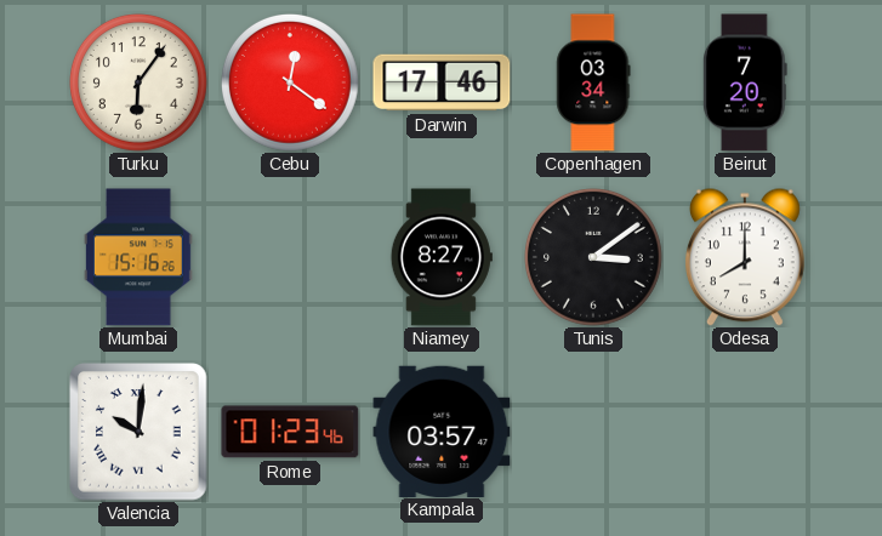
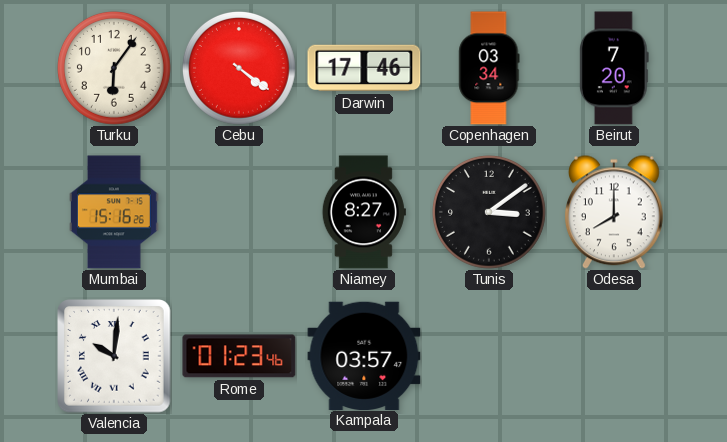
Cebu: 12:21 -> 4:21
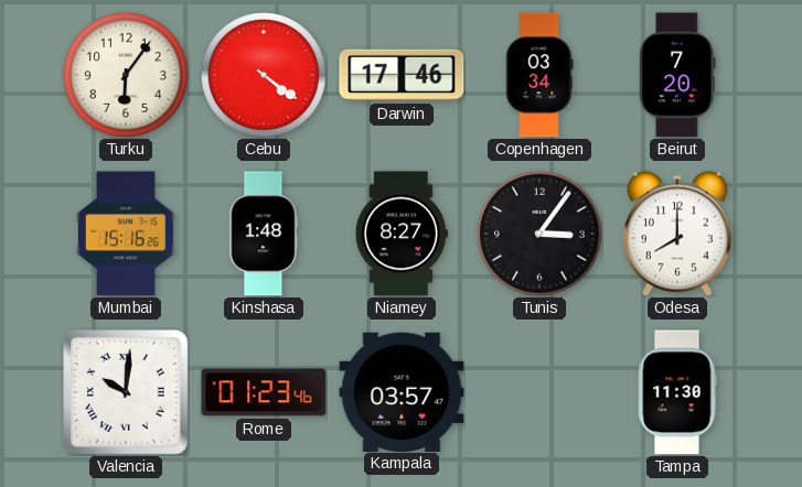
Kinshasa: none -> 1:48
Tunis: 3:09 -> 3:06
Tampa: none -> 11:30
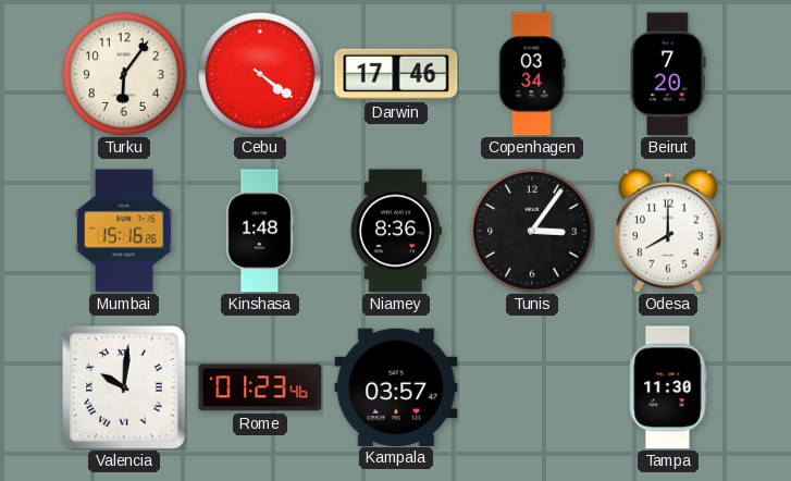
Niamey: 8:27 -> 8:36
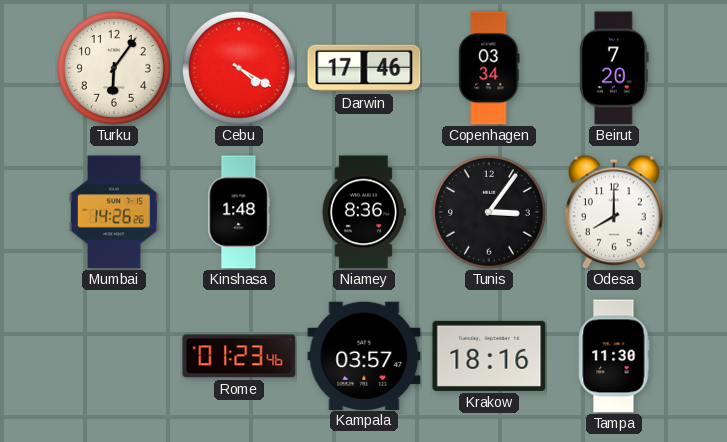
Cebu: 4:21 -> 4:20
Mumbai: 15:16 -> 14:26
Valencia: 10:01 -> none
Krakow: none -> 18:16
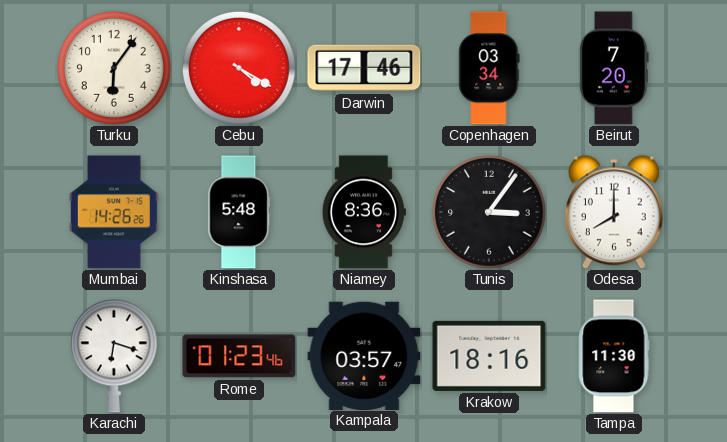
Kinshasa: 1:48 -> 5:48
Karachi: none -> 6:18
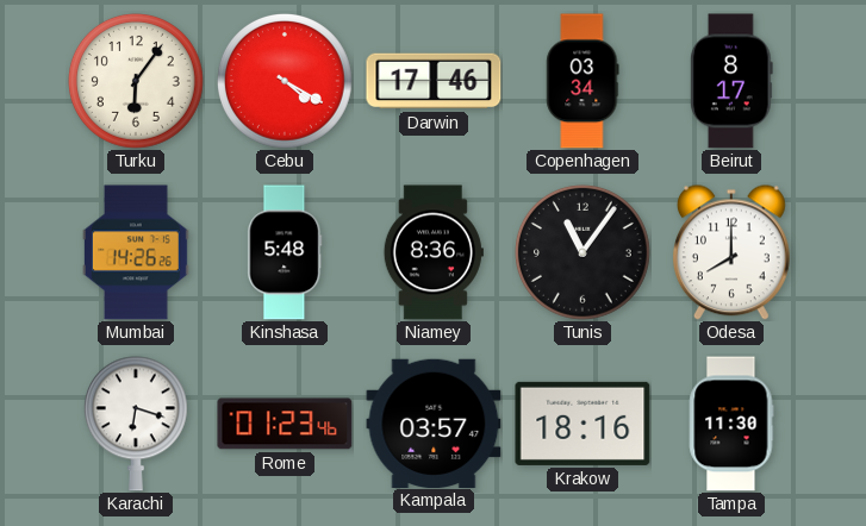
Beirut: 7:20 -> 8:17
Tunis: 3:06 -> 11:06
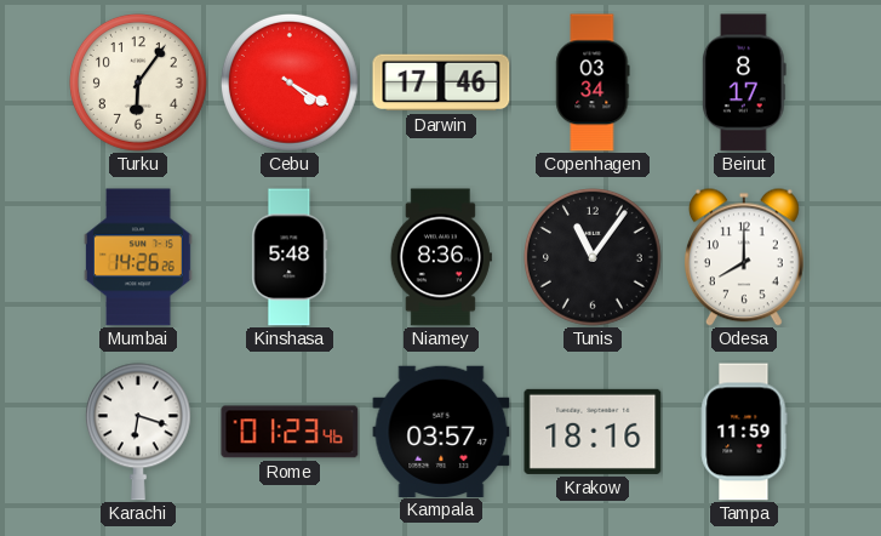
Tampa: 11:30 -> 11:59
